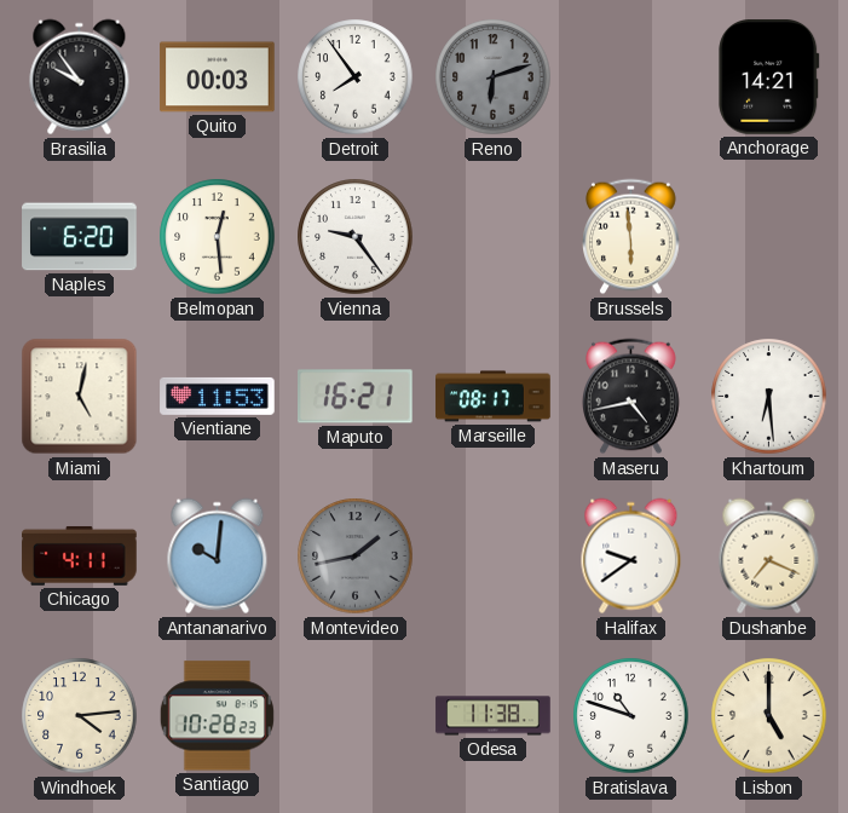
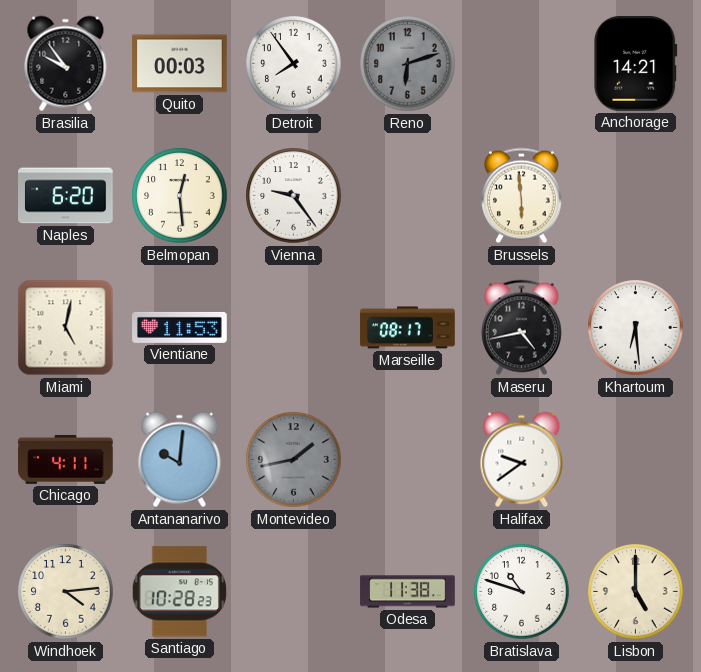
Maputo: 16:21 -> none
Dushanbe: 7:19 -> none
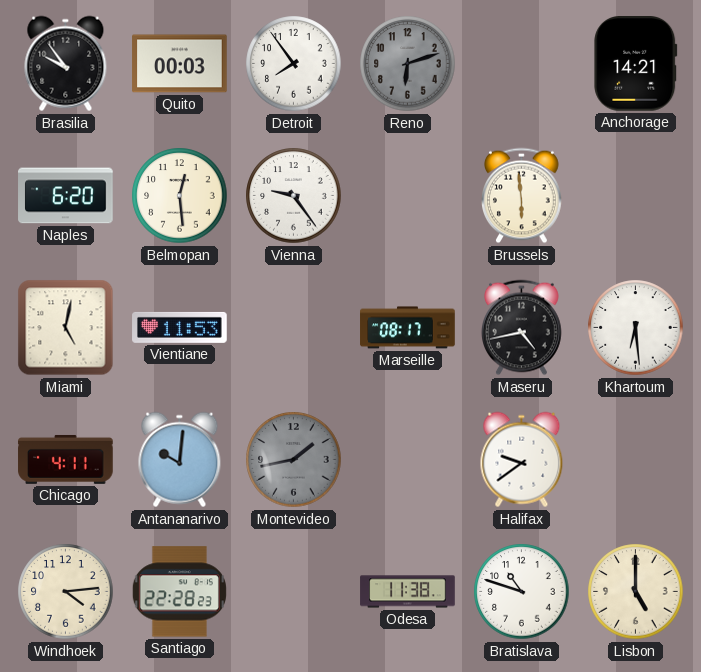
Santiago: 10:28 -> 22:28
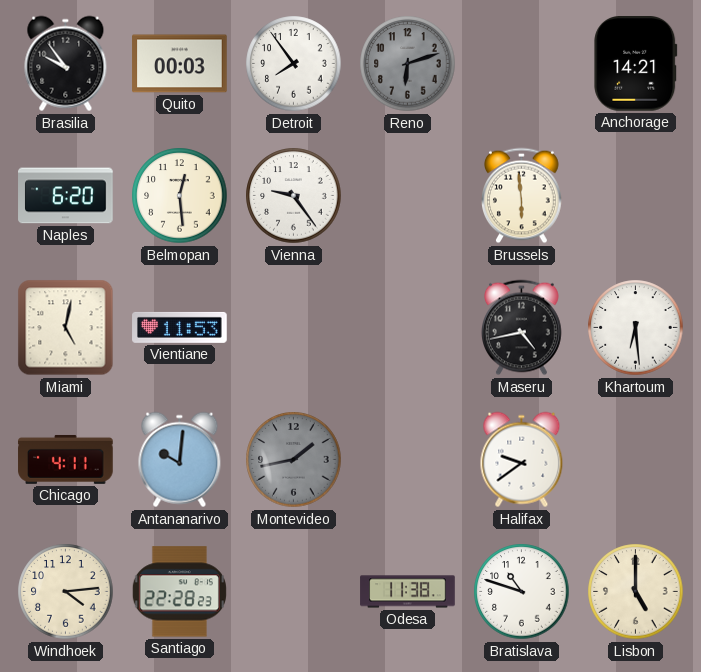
Marseille: 08:17 -> none
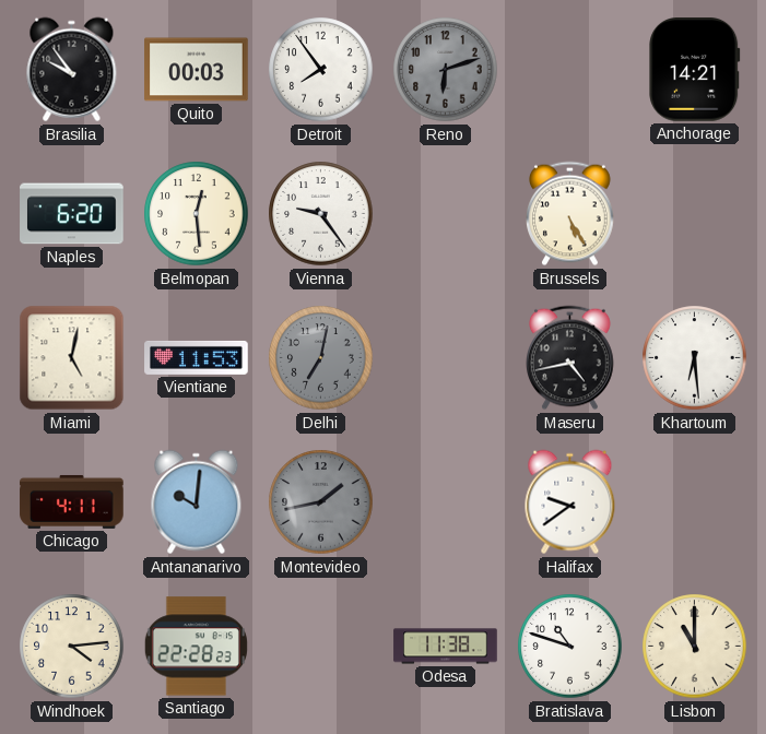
Brussels: 5:59 -> 5:25
Delhi: none -> 7:02
Lisbon: 5:00 -> 11:00
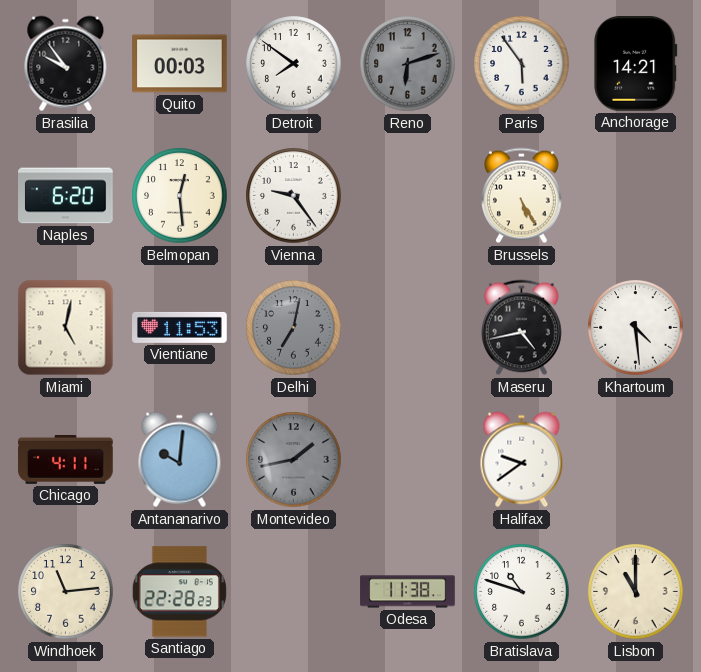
Detroit: 7:54 -> 7:51
Paris: none -> 5:54
Khartoum: 6:29 -> 4:29
Windhoek: 4:14 -> 11:14
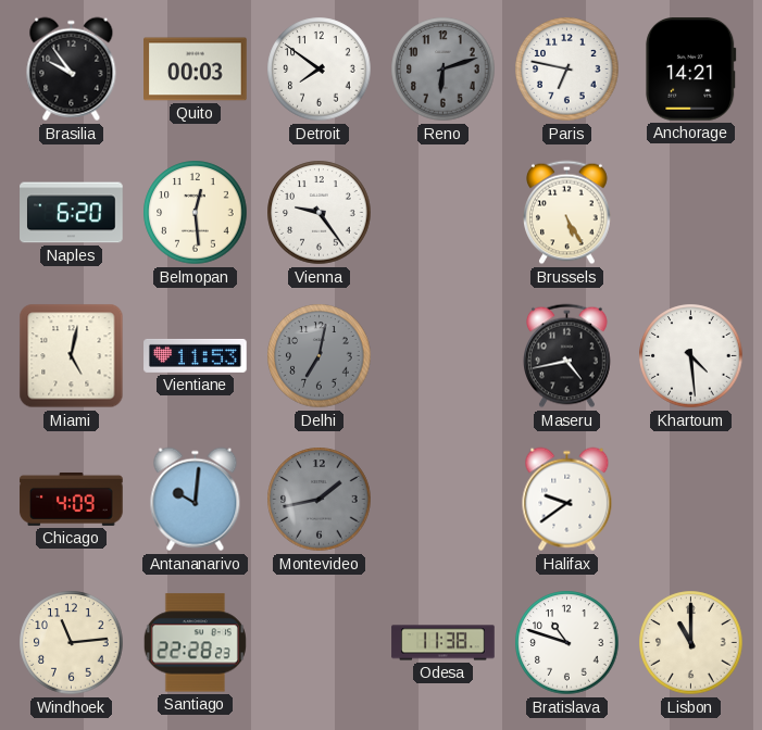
Paris: 5:54 -> 6:47
Chicago: 4:11 -> 4:09
